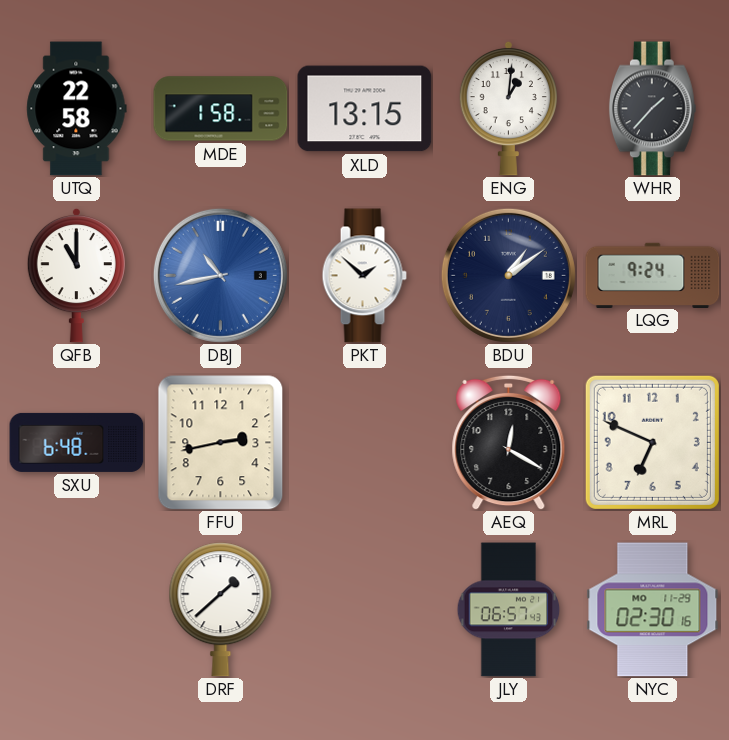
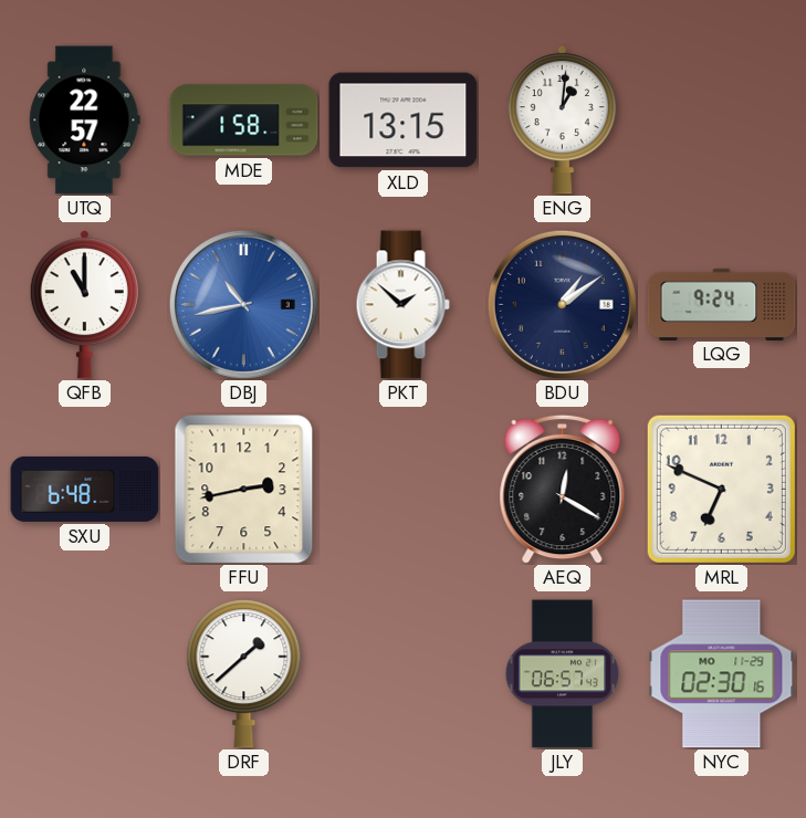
UTQ: 22:58 -> 22:57
WHR: 1:37 -> none
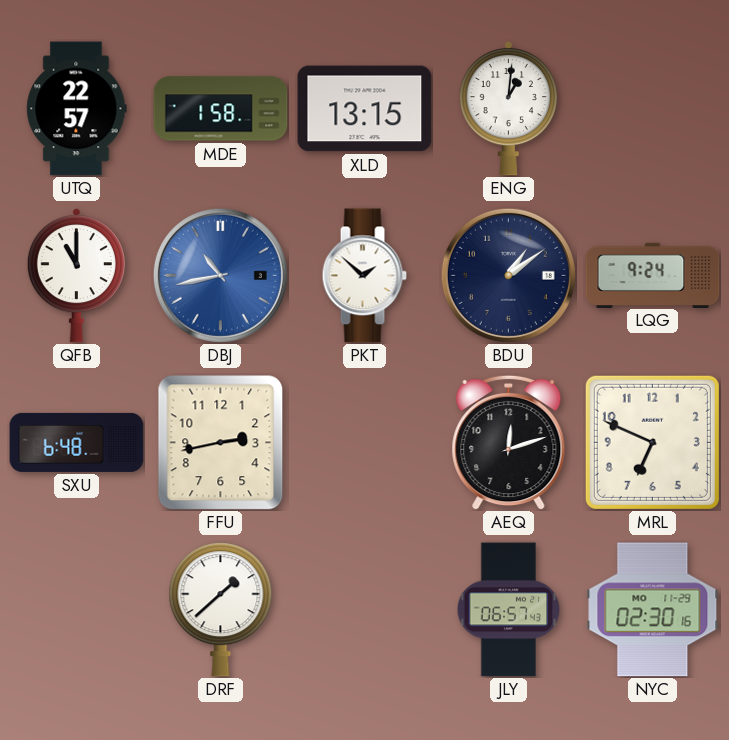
AEQ: 12:20 -> 12:12
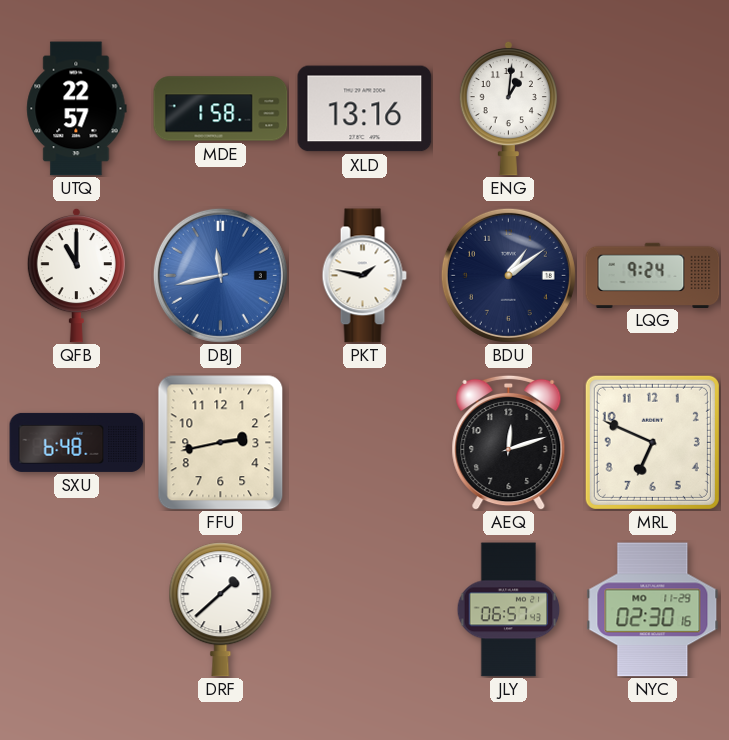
XLD: 13:15 -> 13:16
DBJ: 10:43 -> 11:43
PKT: 1:52 -> 1:47
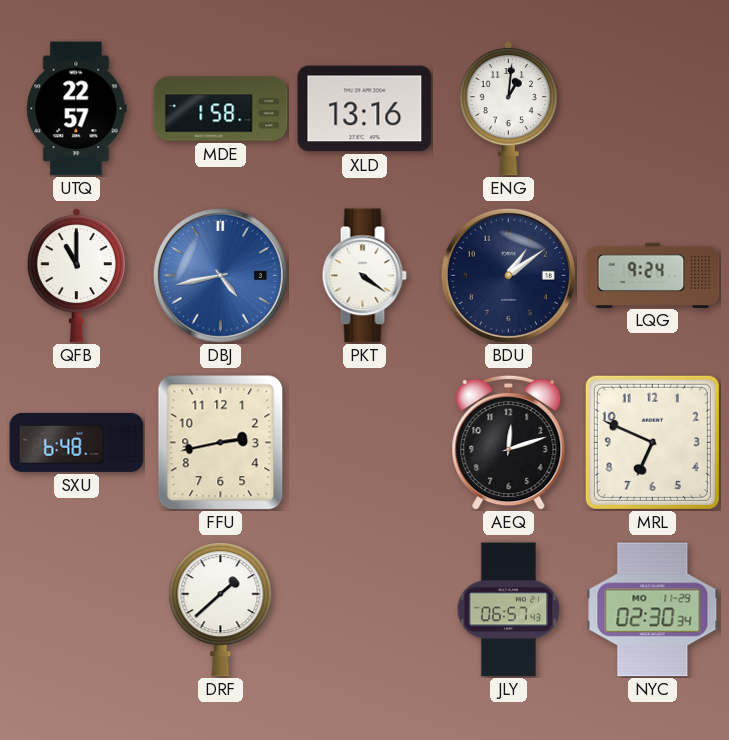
DBJ: 11:43 -> 4:43
PKT: 1:47 -> 4:21
NYC: 02:30:16 -> 02:30:34
